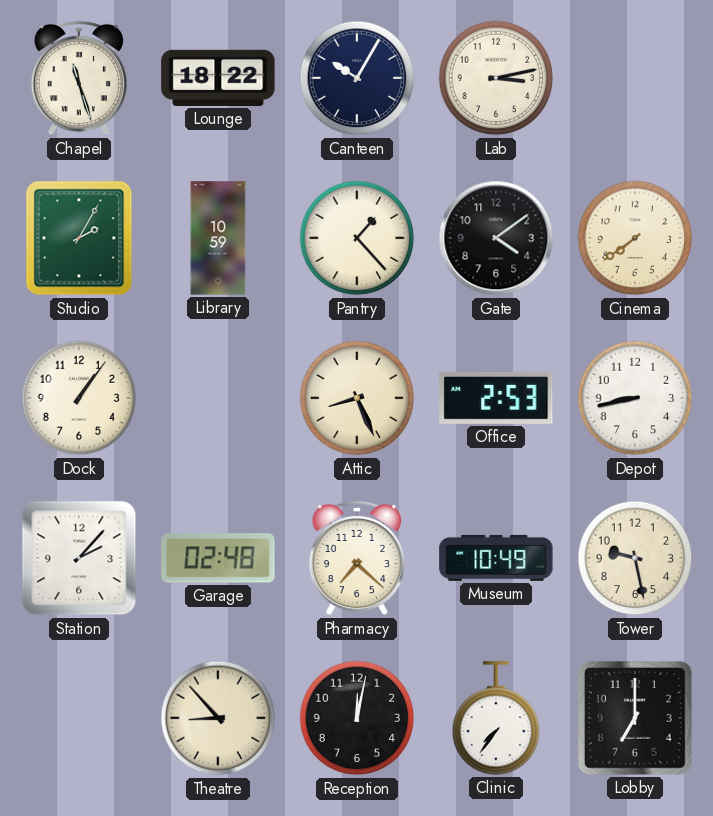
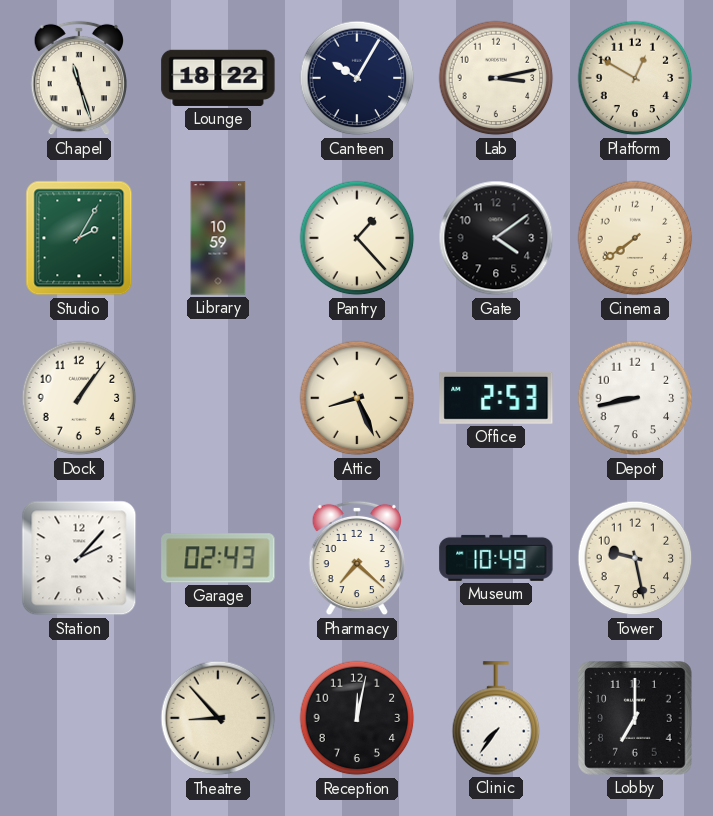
Platform: none -> 12:50
Garage: 02:48 -> 02:43
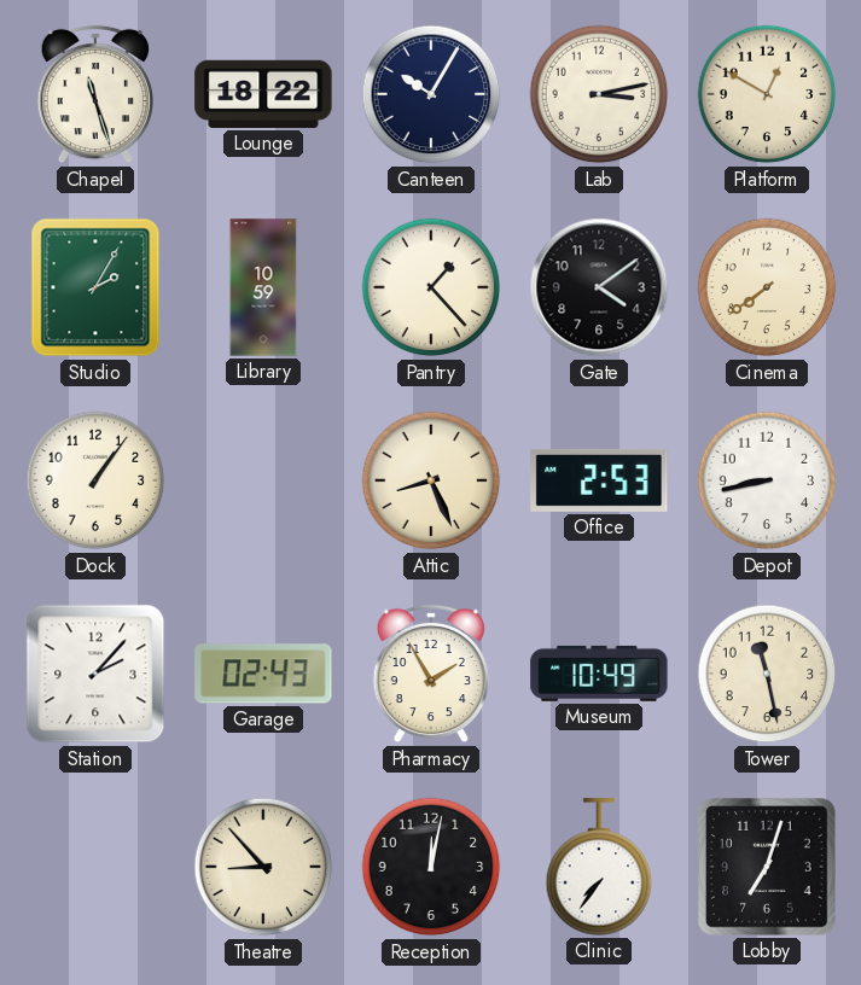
Pharmacy: 7:22 -> 1:55
Tower: 9:28 -> 11:28
Lobby: 7:00 -> 7:03
